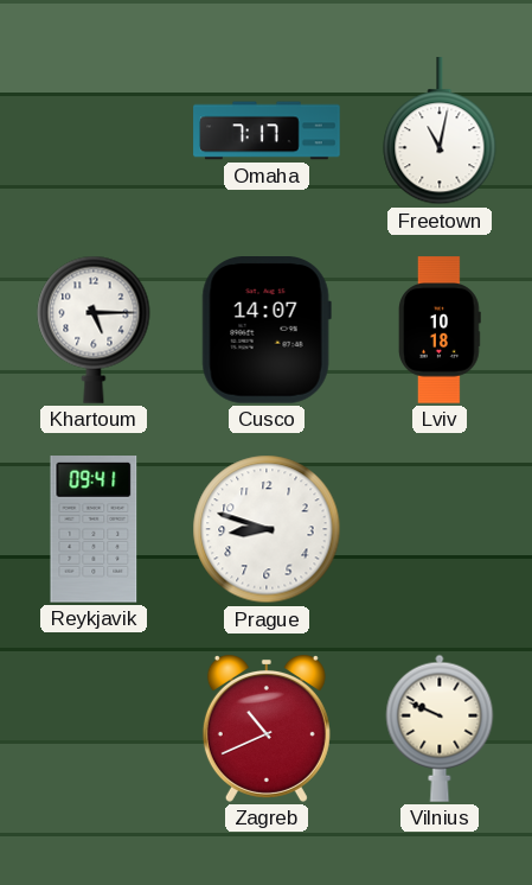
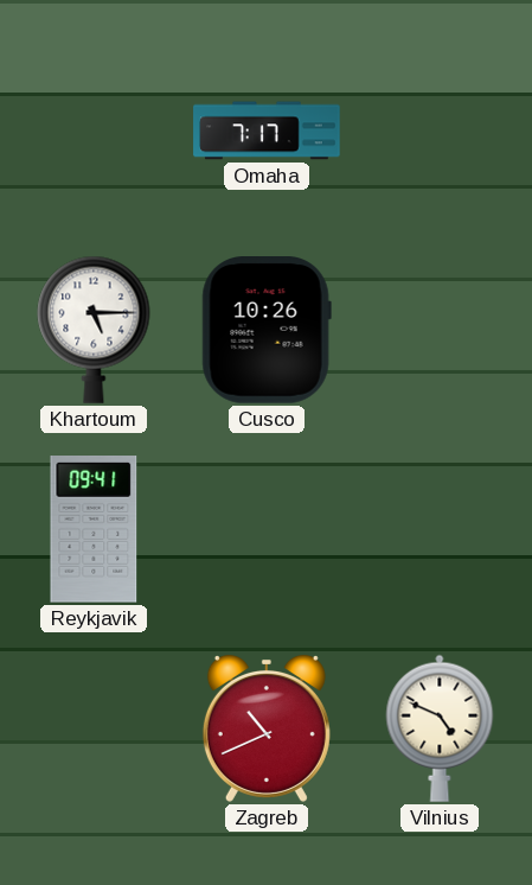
Freetown: 11:02 -> none
Cusco: 14:07 -> 10:26
Lviv: 10:18 -> none
Prague: 8:48 -> none
Vilnius: 9:49 -> 4:49
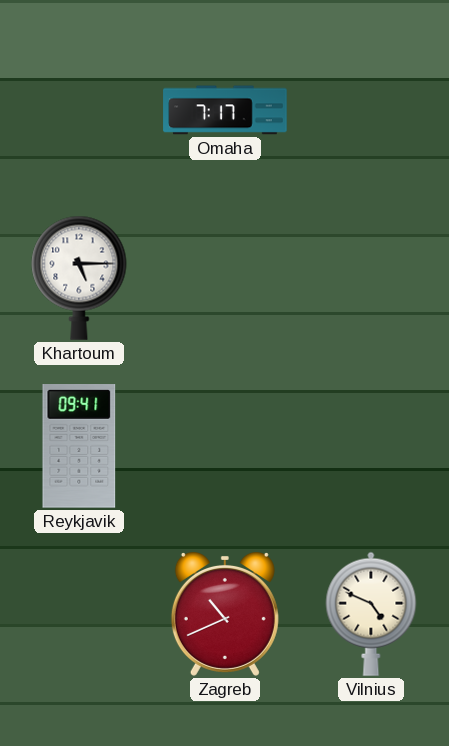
Cusco: 10:26 -> none
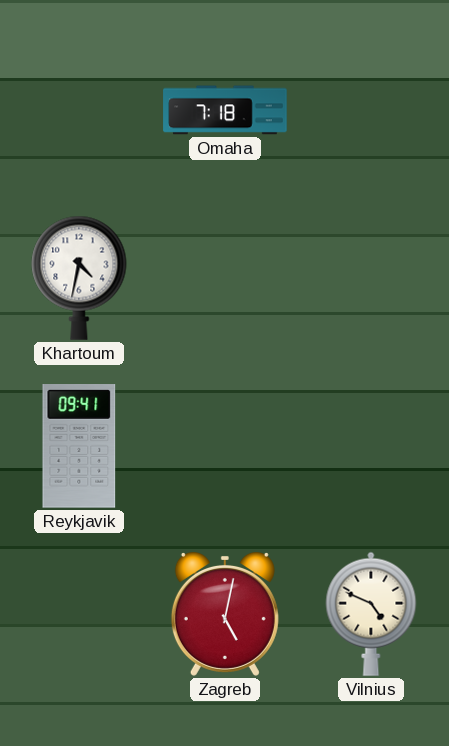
Omaha: 7:17 -> 7:18
Khartoum: 5:15 -> 4:32
Zagreb: 10:41 -> 5:02
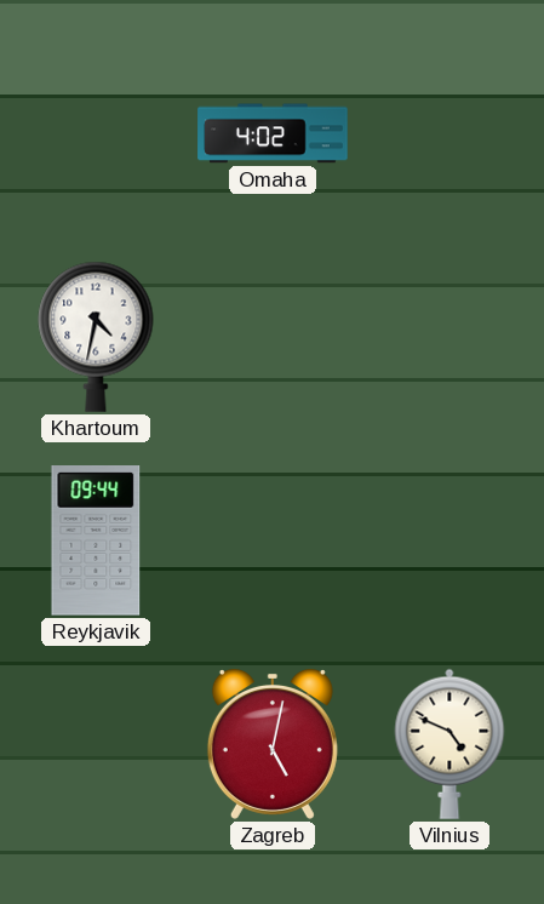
Omaha: 7:18 -> 4:02
Reykjavik: 09:41 -> 09:44
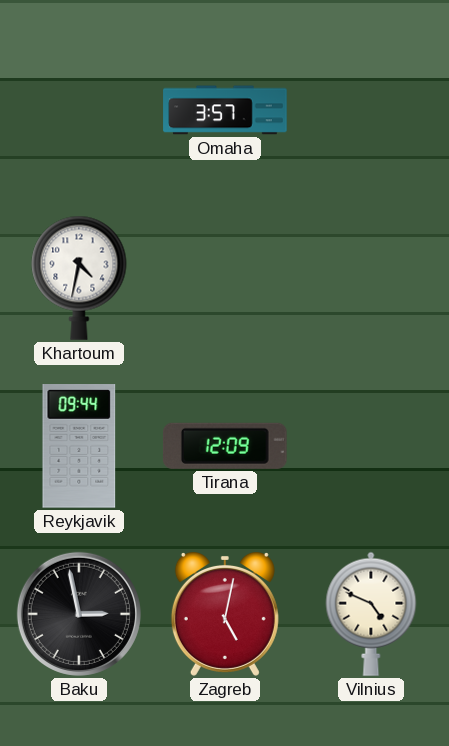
Omaha: 4:02 -> 3:57
Tirana: none -> 12:09
Baku: none -> 2:58
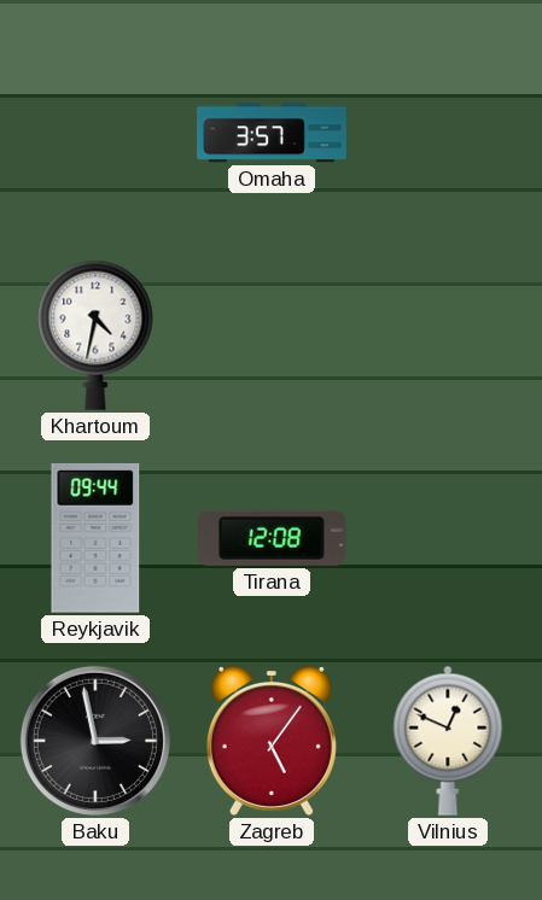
Tirana: 12:09 -> 12:08
Zagreb: 5:02 -> 5:06
Vilnius: 4:49 -> 12:49
